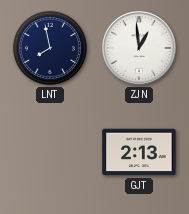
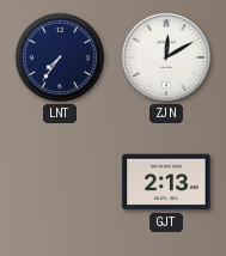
LNT: 7:58 -> 7:36
ZJN: 12:59 -> 12:10
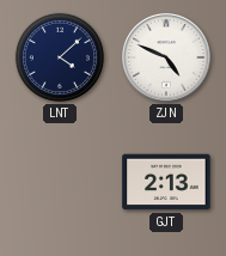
LNT: 7:36 -> 4:08
ZJN: 12:10 -> 4:49
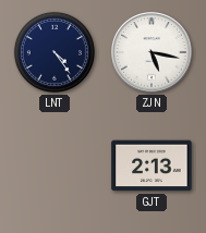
LNT: 4:08 -> 4:24
ZJN: 4:49 -> 5:17
